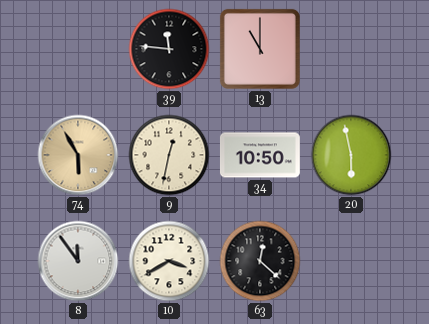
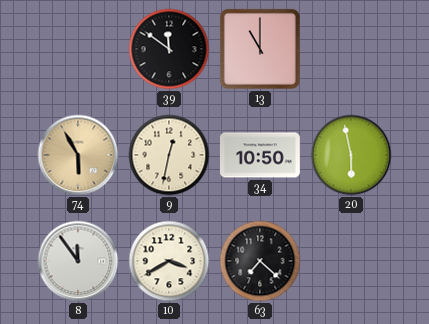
39: 11:46 -> 11:51
63: 12:22 -> 7:22
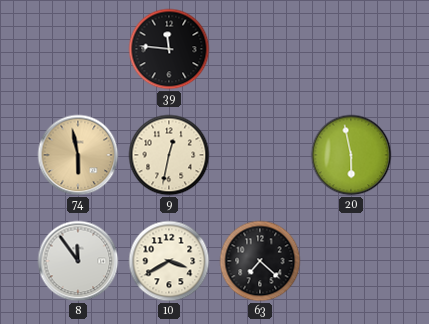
39: 11:51 -> 11:46
13: 11:00 -> none
74: 5:55 -> 5:58
34: 10:50 -> none
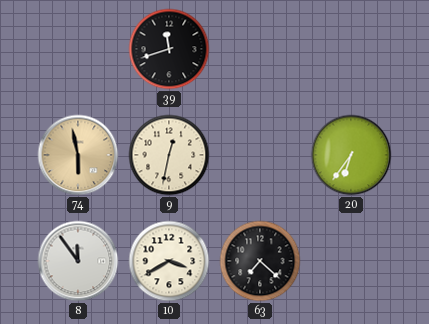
39: 11:46 -> 11:42
20: 5:58 -> 6:36
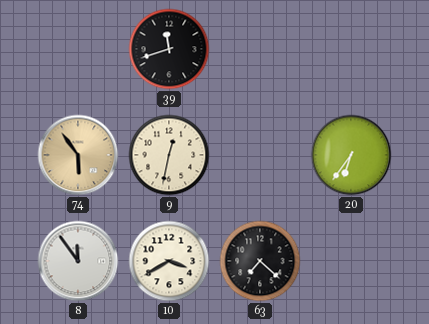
74: 5:58 -> 5:54
